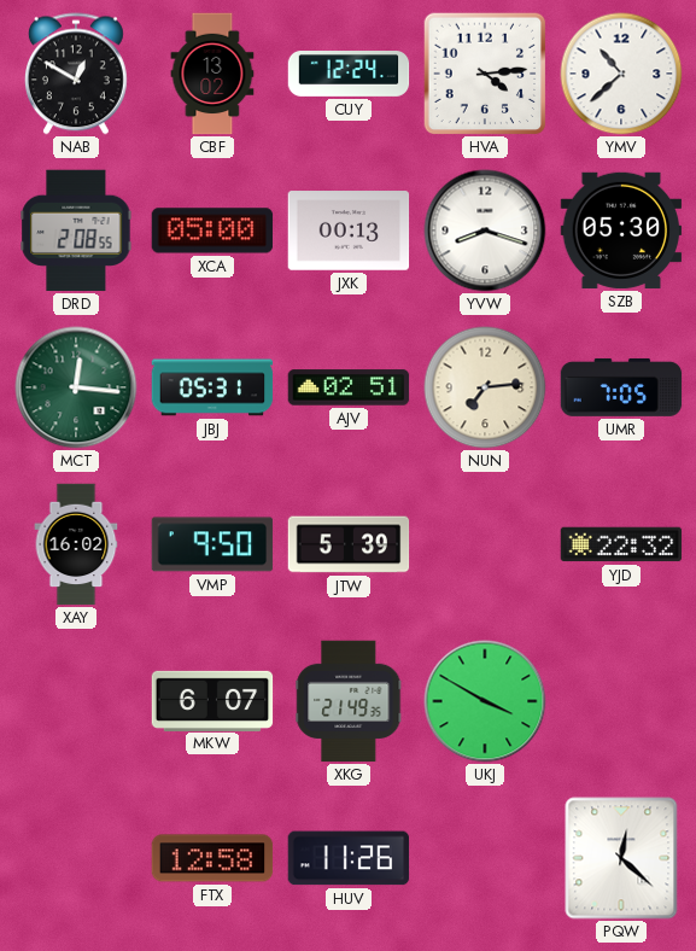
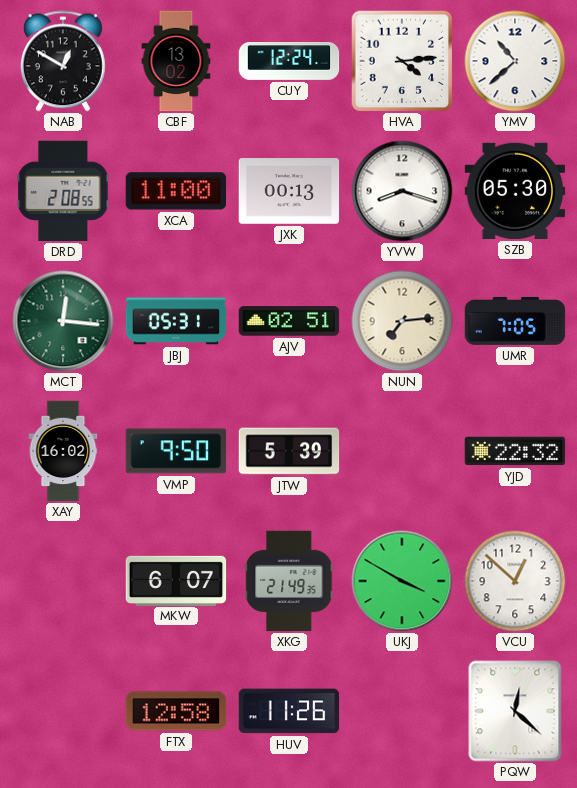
XCA: 05:00 -> 11:00
VCU: none -> 12:52
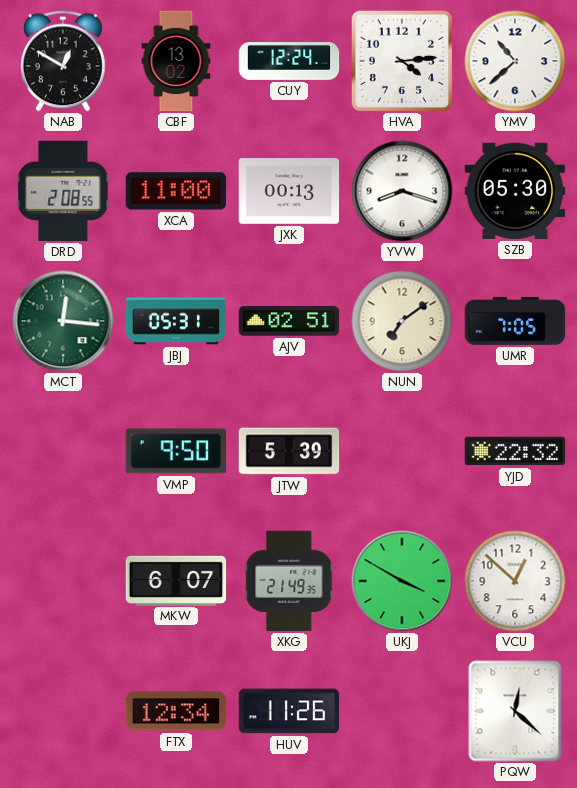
NUN: 7:14 -> 7:09
XAY: 16:02 -> none
FTX: 12:58 -> 12:34
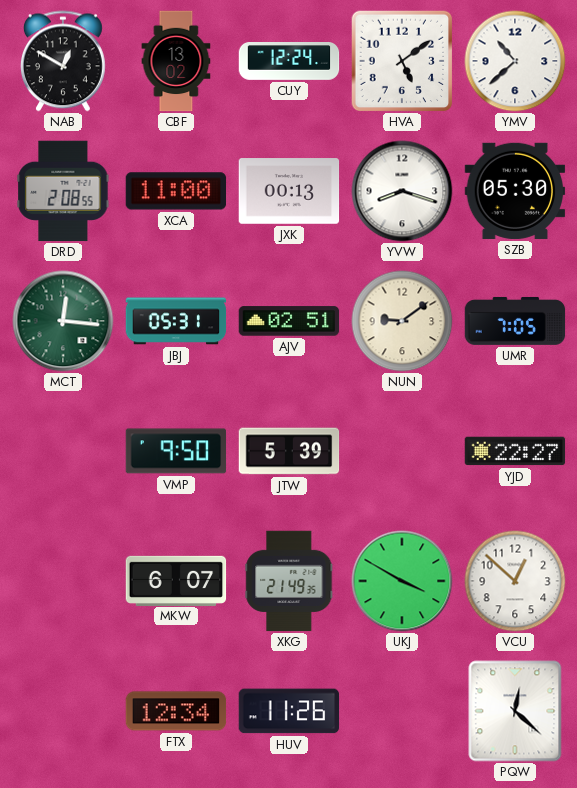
HVA: 4:14 -> 5:09
NUN: 7:09 -> 9:09
YJD: 22:32 -> 22:27
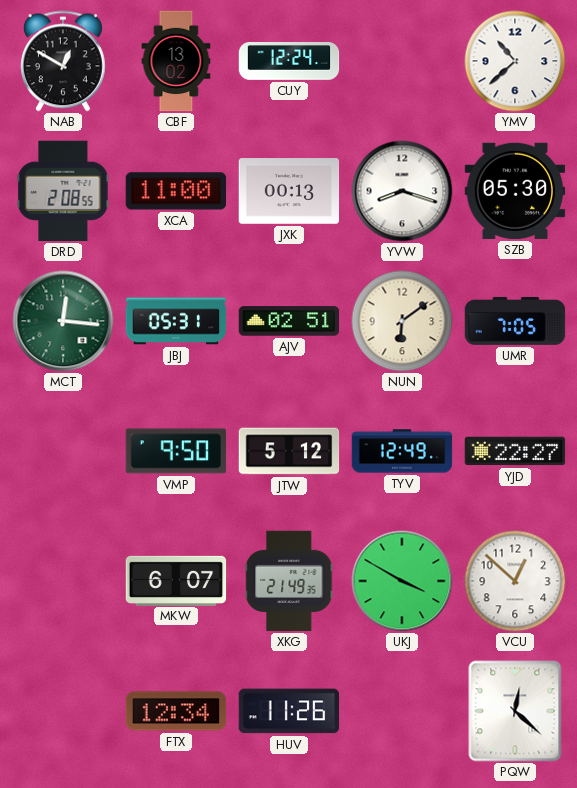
HVA: 5:09 -> none
NUN: 9:09 -> 6:09
JTW: 5:39 -> 5:12
TYV: none -> 12:49
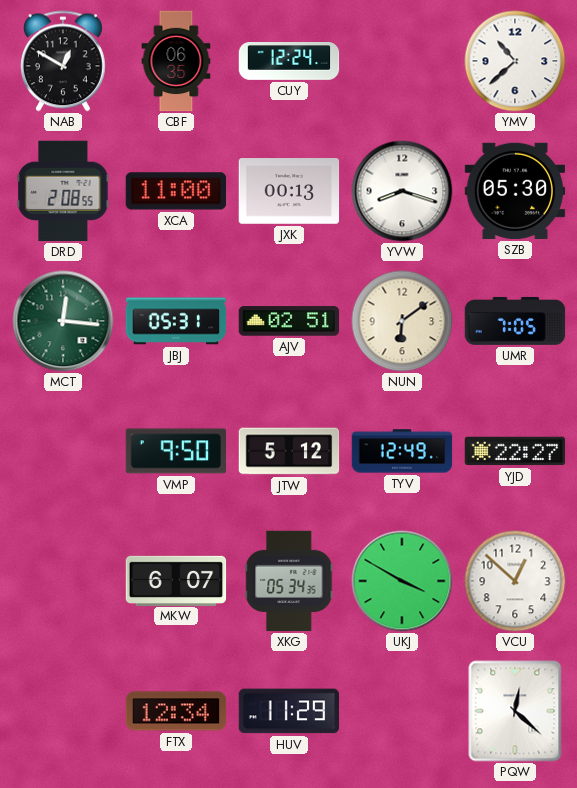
CBF: 13:02 -> 06:35
XKG: 21:49 -> 05:34
HUV: 11:26 -> 11:29
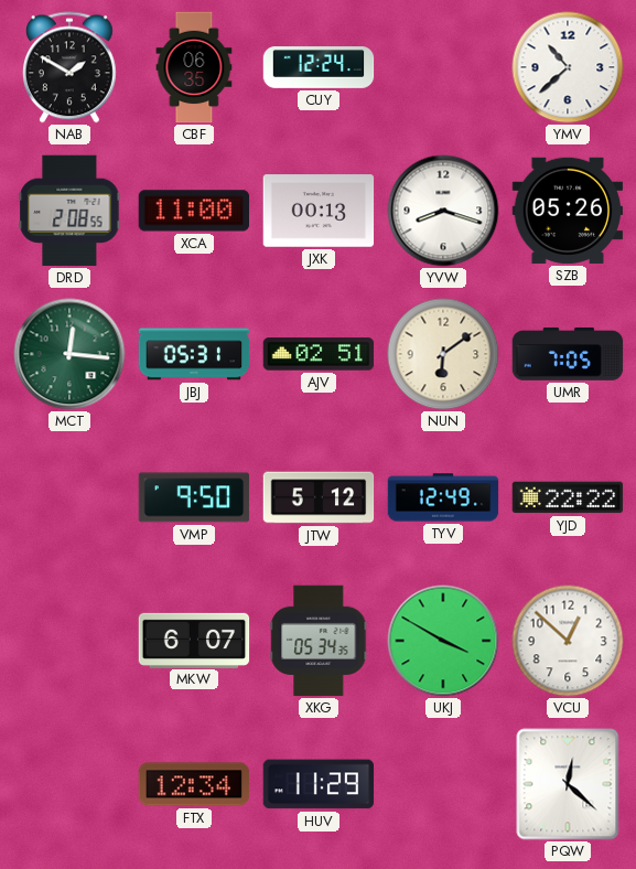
NAB: 12:50 -> 1:50
SZB: 05:30 -> 05:26
YJD: 22:27 -> 22:22
